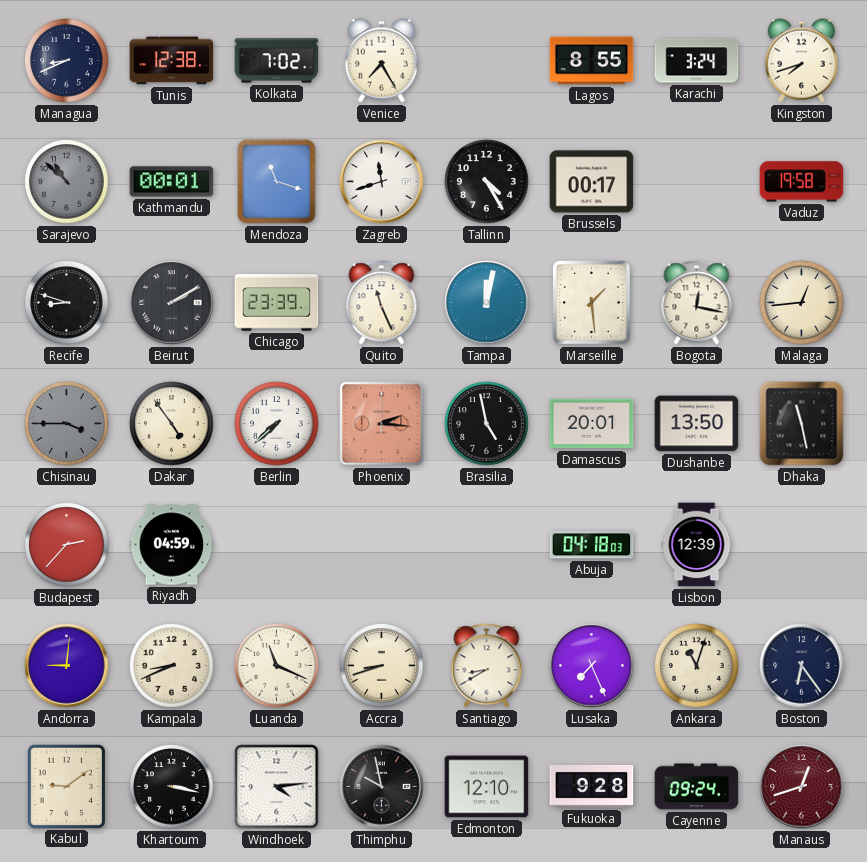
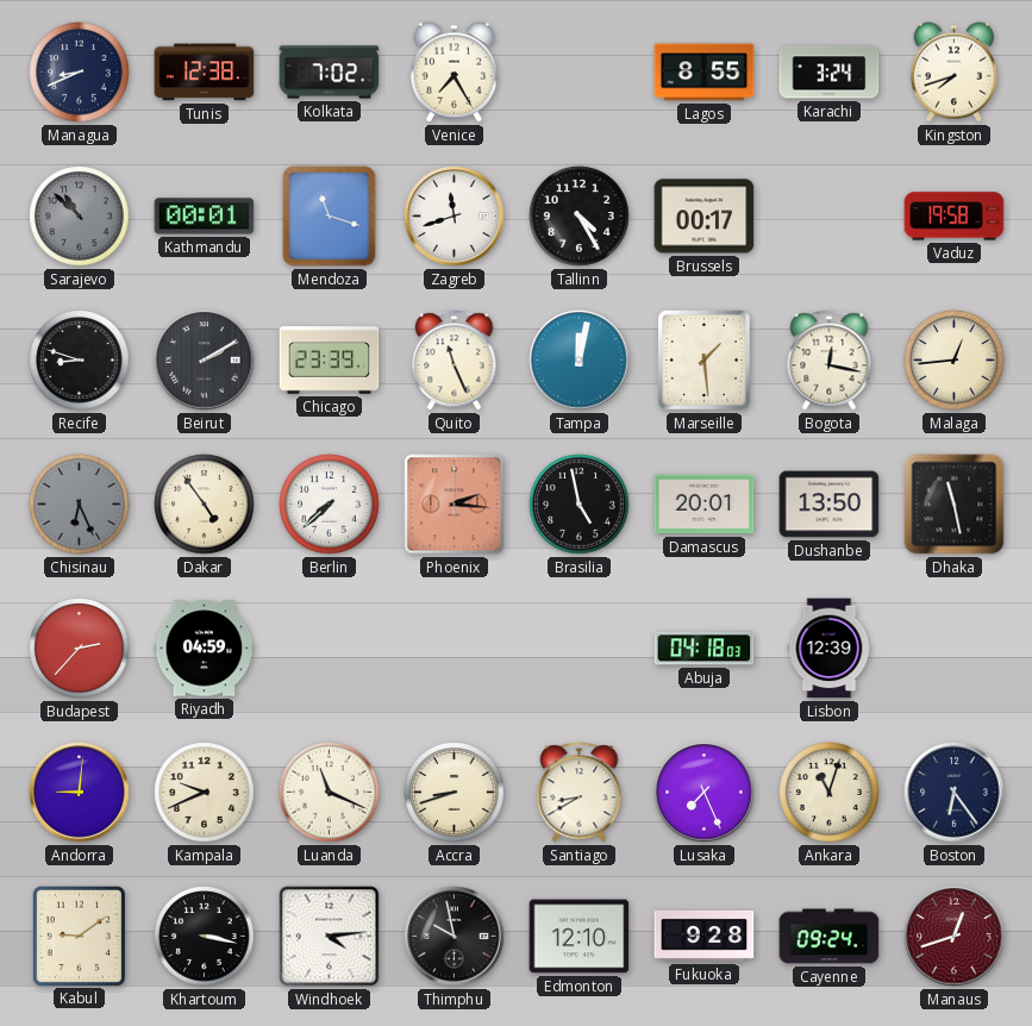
Chisinau: 3:45 -> 6:26
Kampala: 8:41 -> 9:41
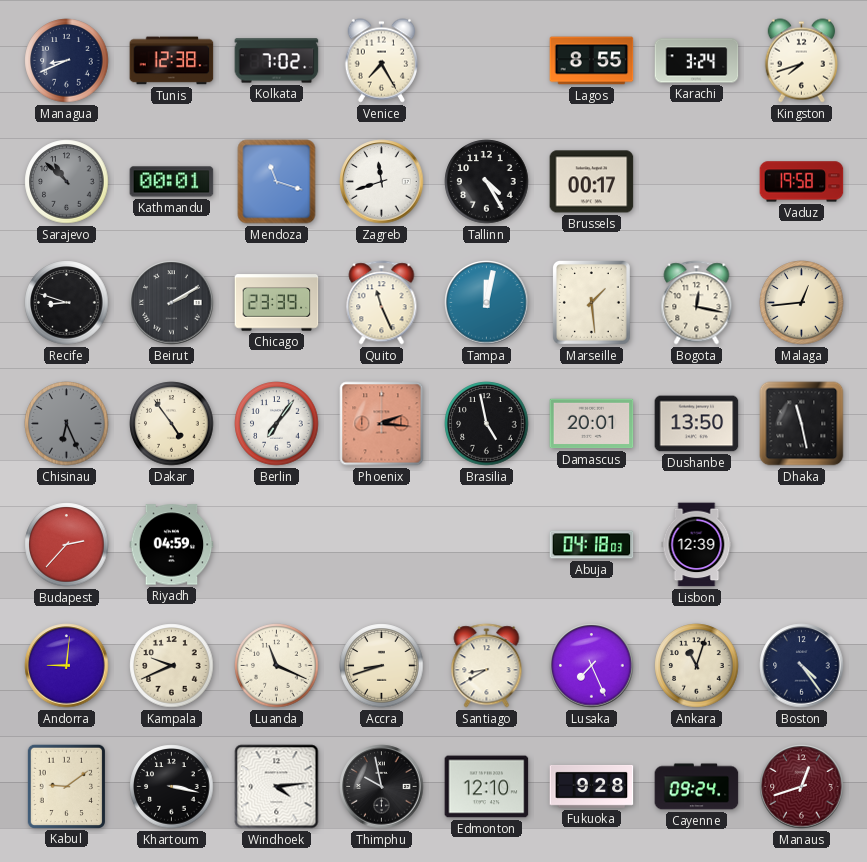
Berlin: 7:38 -> 7:06
Boston: 6:24 -> 4:24
